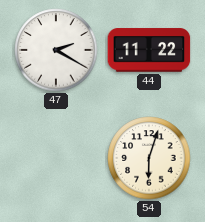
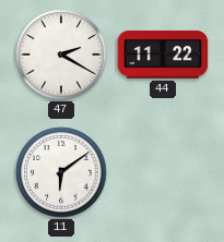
11: none -> 6:09
54: 6:03 -> none
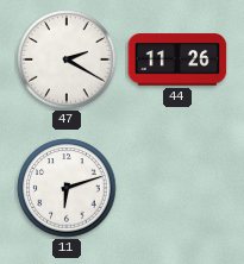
44: 11:22 -> 11:26
11: 6:09 -> 6:12
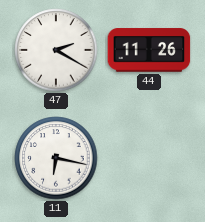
11: 6:12 -> 6:17
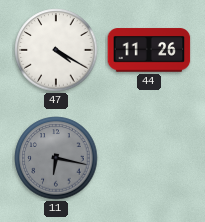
47: 2:20 -> 4:20
11 dial: white -> grey
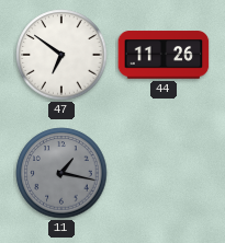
47: 4:20 -> 6:51
11: 6:17 -> 1:17
